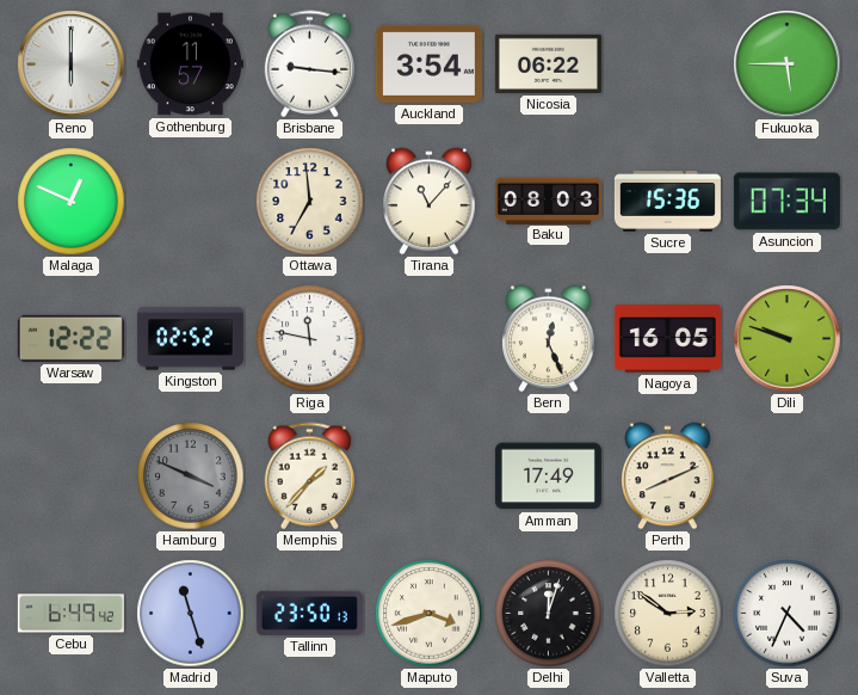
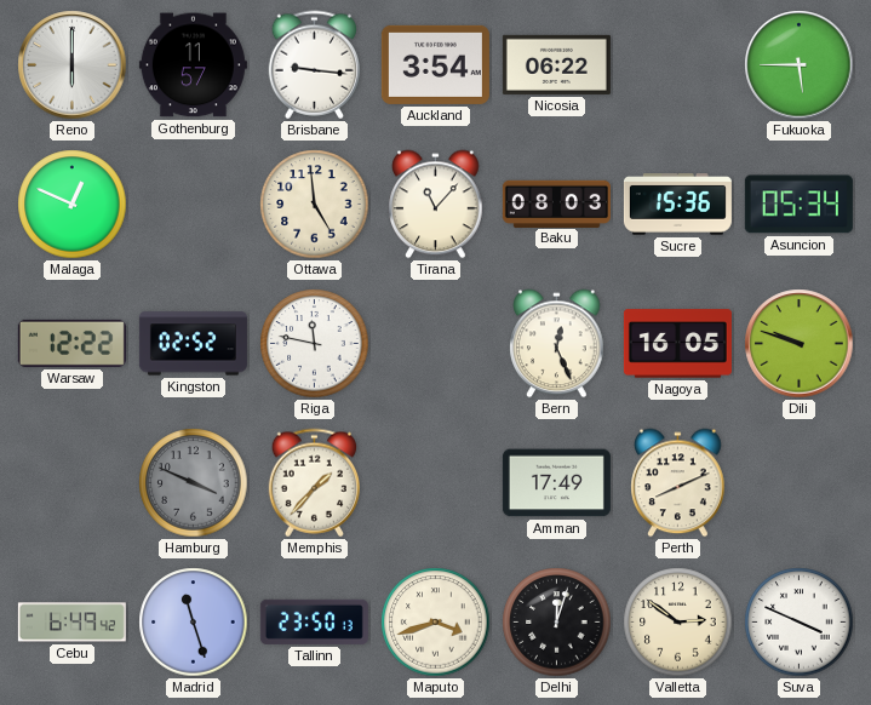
Ottawa: 6:59 -> 4:59
Asuncion: 07:34 -> 05:34
Suva: 4:34 -> 3:49
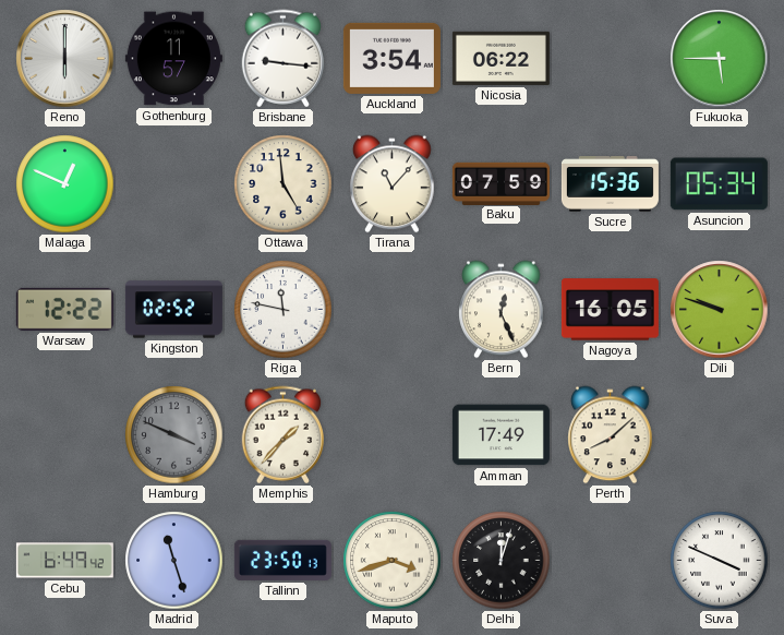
Baku: 08:03 -> 07:59
Perth: 8:11 -> 8:08
Valletta: 2:51 -> none
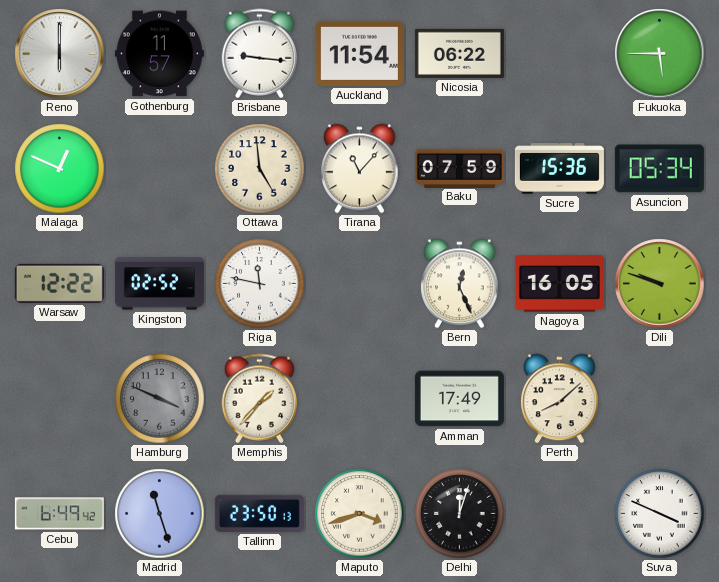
Auckland: 3:54 -> 11:54
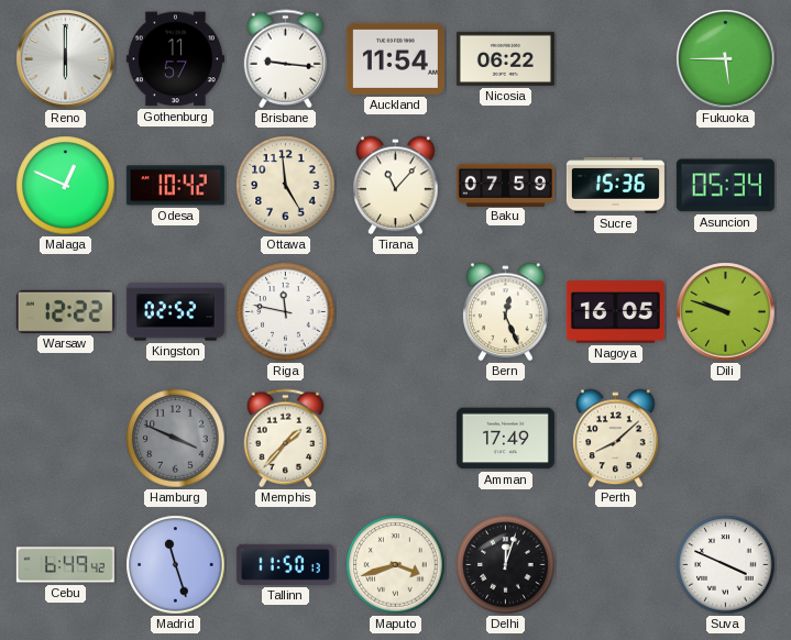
Odesa: none -> 10:42
Tallinn: 23:50 -> 11:50
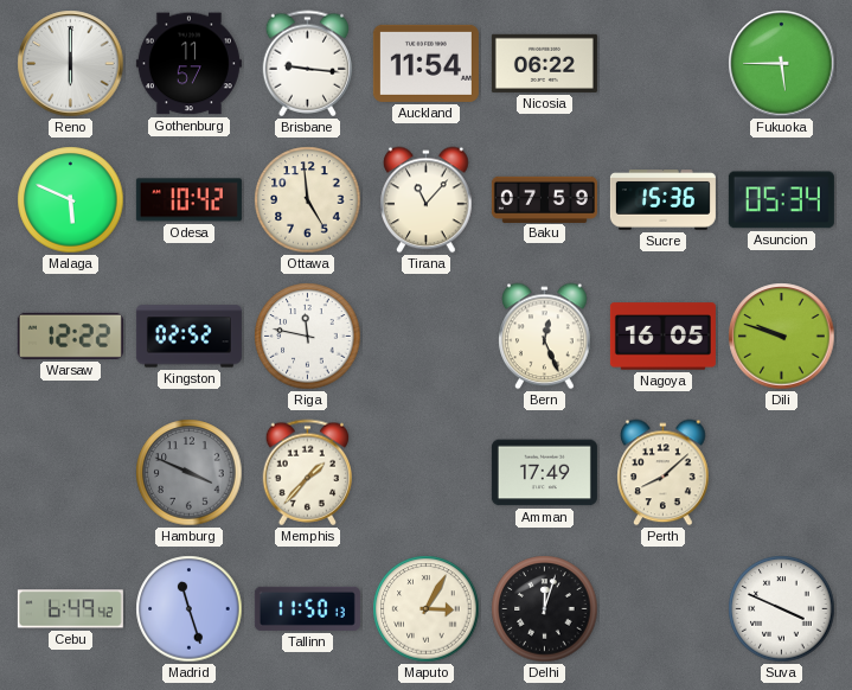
Malaga: 12:49 -> 5:49
Maputo: 3:42 -> 3:05
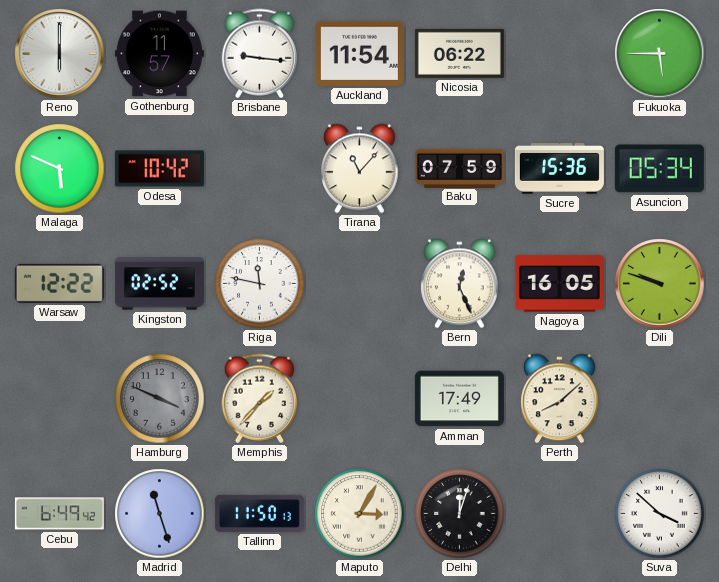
Ottawa: 4:59 -> none
Suva: 3:49 -> 3:52
